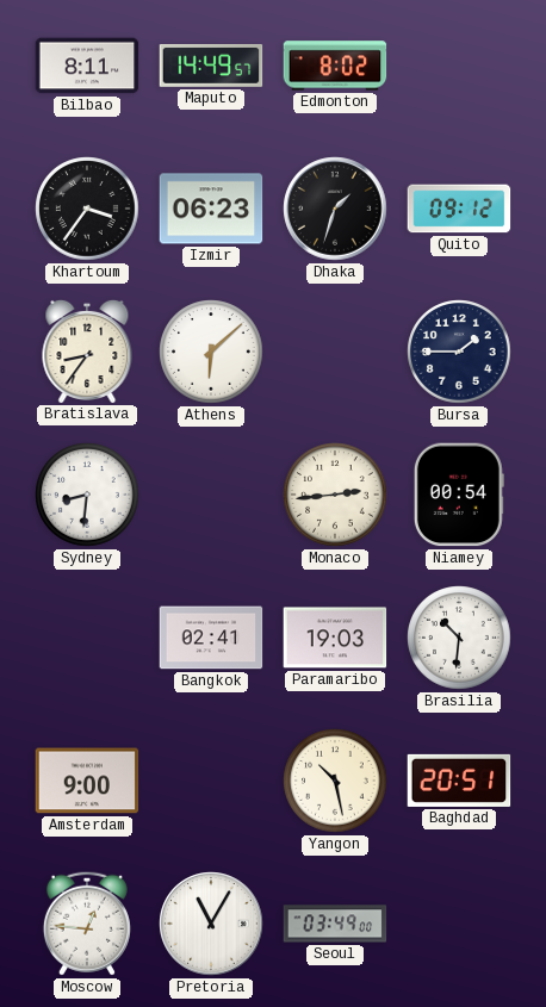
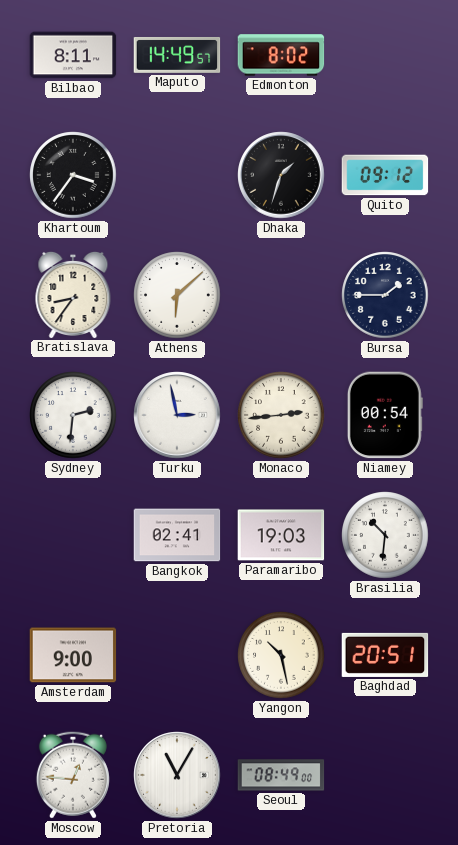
Izmir: 06:23 -> none
Sydney: 8:31 -> 2:31
Turku: none -> 2:58
Seoul: 03:49 -> 08:49
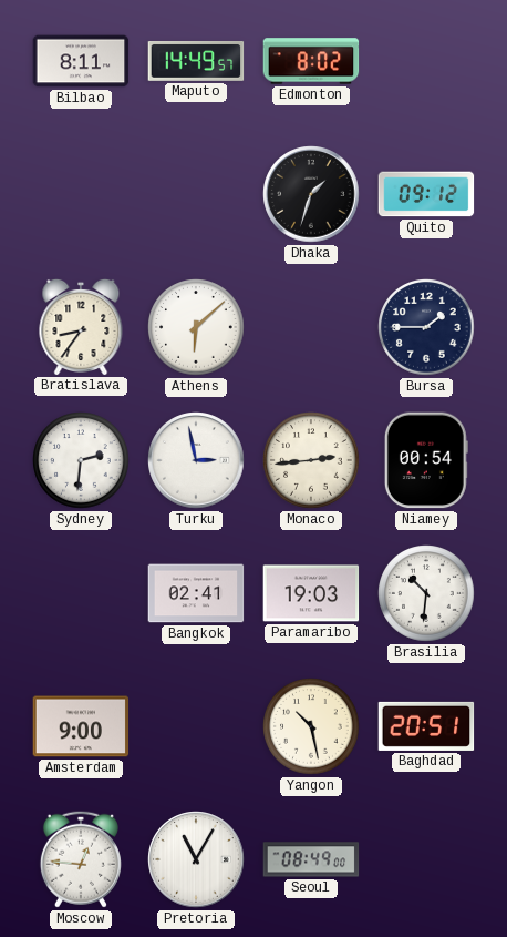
Khartoum: 3:36 -> none
